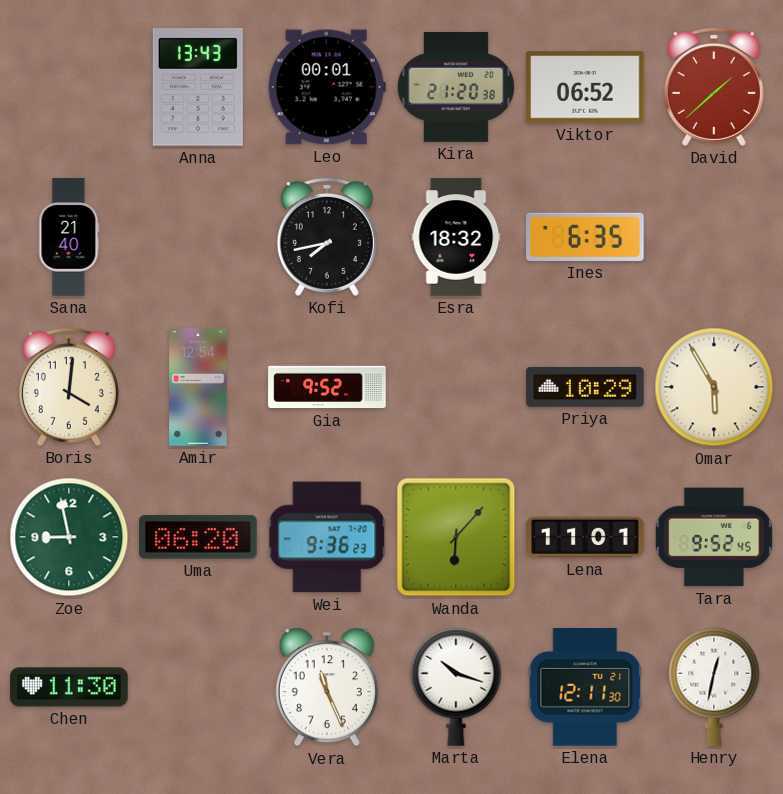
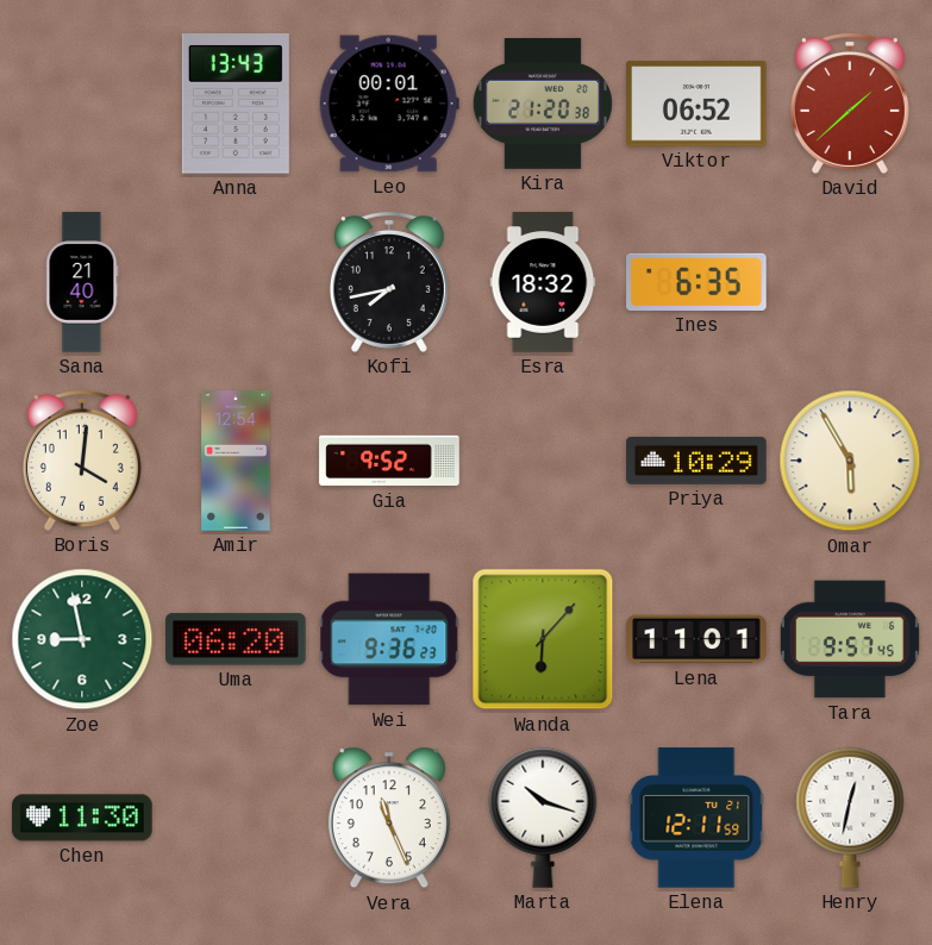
Tara: 9:52 -> 9:57
Elena: 12:11:30 -> 12:11:59
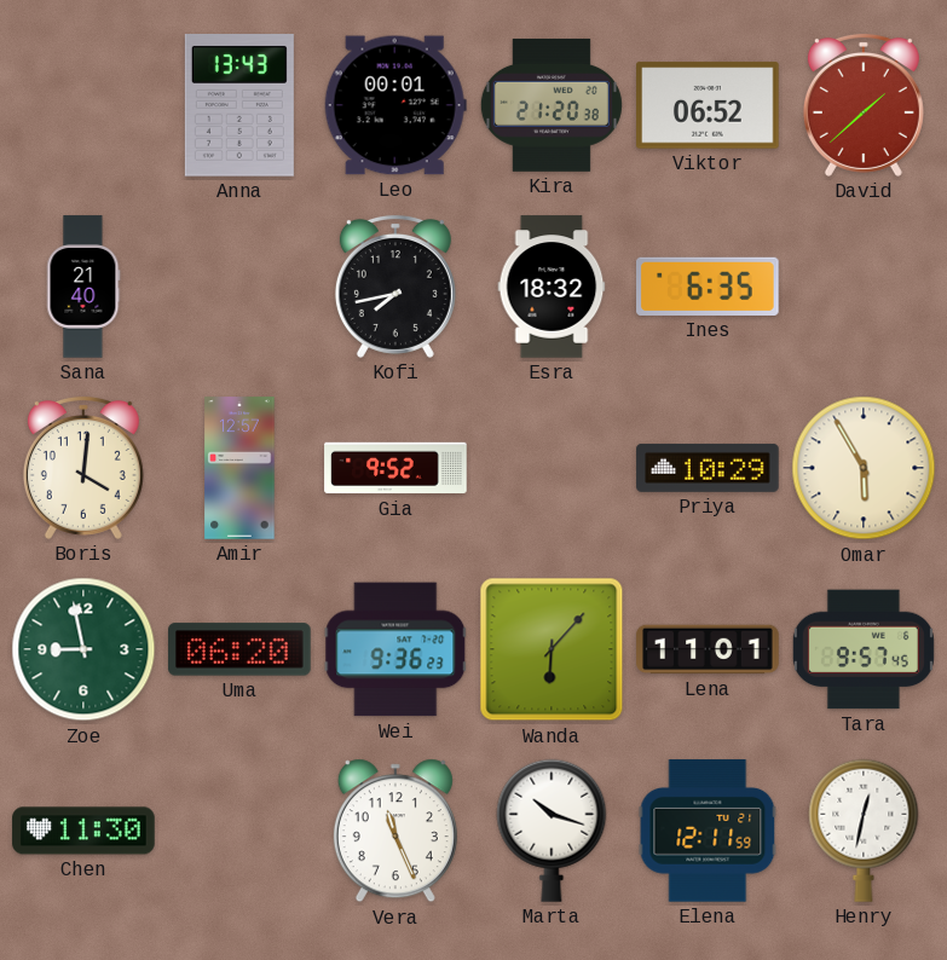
Amir: 12:54 -> 12:57
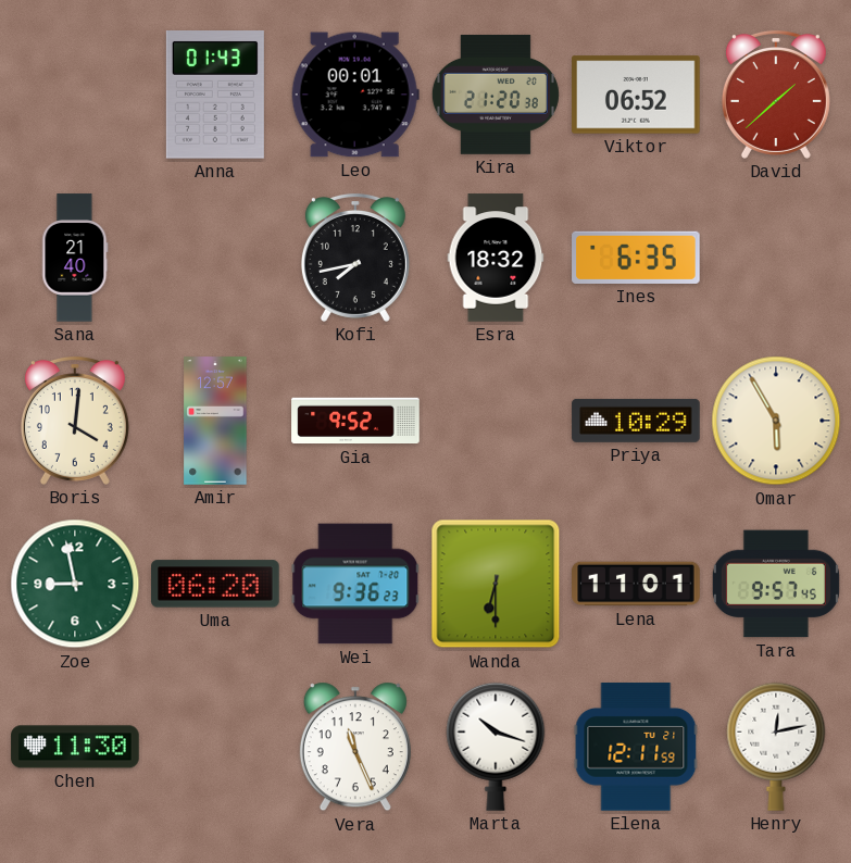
Anna: 13:43 -> 01:43
Wanda: 6:07 -> 6:30
Henry: 12:32 -> 12:13
